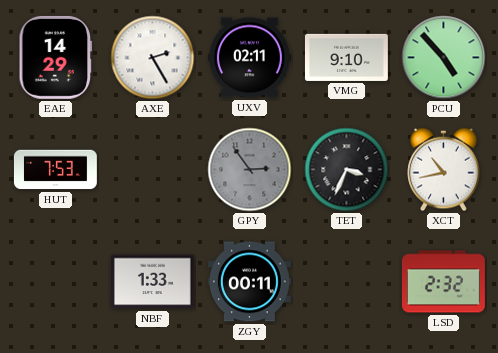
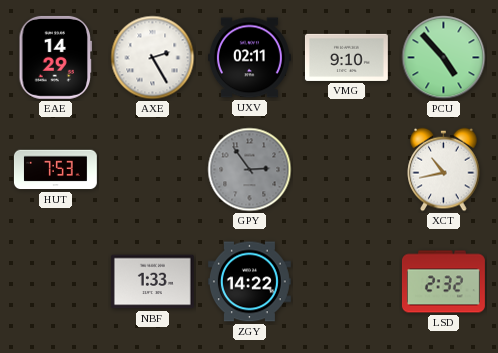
TET: 3:34 -> none
ZGY: 00:11 -> 14:22
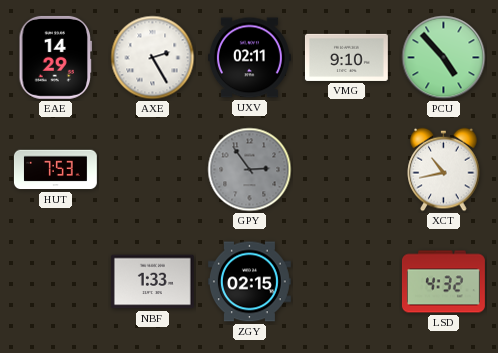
ZGY: 14:22 -> 02:15
LSD: 2:32 -> 4:32
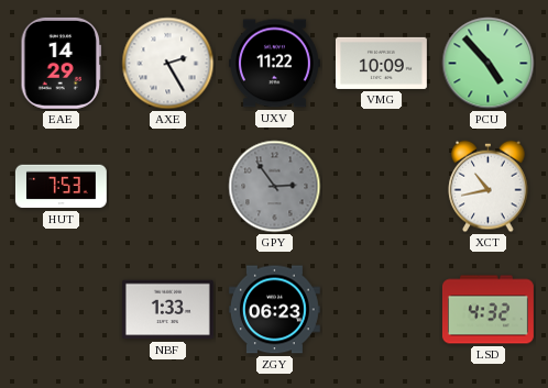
UXV: 02:11 -> 11:22
VMG: 9:10 -> 10:09
ZGY: 02:15 -> 06:23
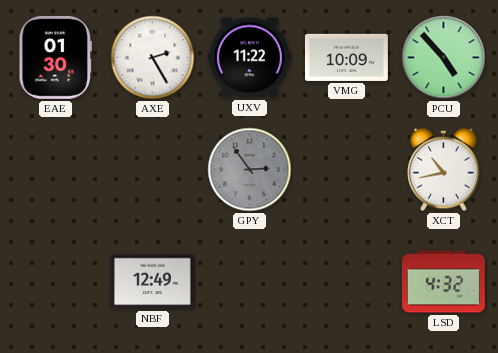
EAE: 14:29 -> 01:30
HUT: 7:53 -> none
NBF: 1:33 -> 12:49
ZGY: 06:23 -> none
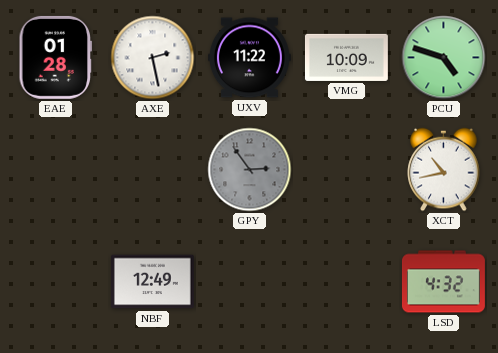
EAE: 01:30 -> 01:28
AXE: 2:25 -> 2:28
PCU: 4:53 -> 4:48
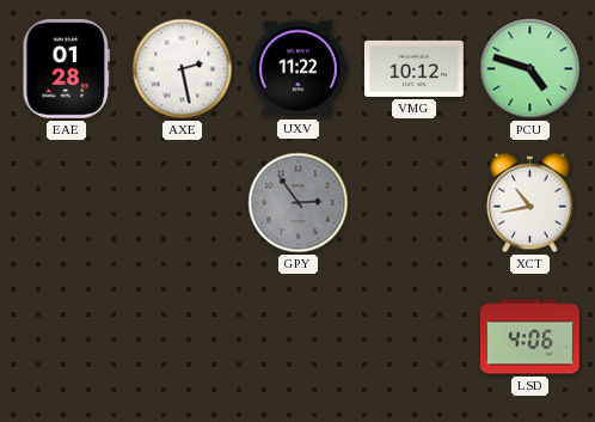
VMG: 10:09 -> 10:12
NBF: 12:49 -> none
LSD: 4:32 -> 4:06
